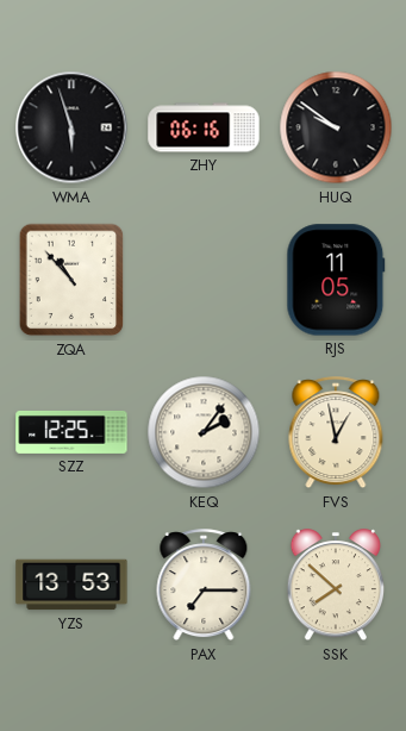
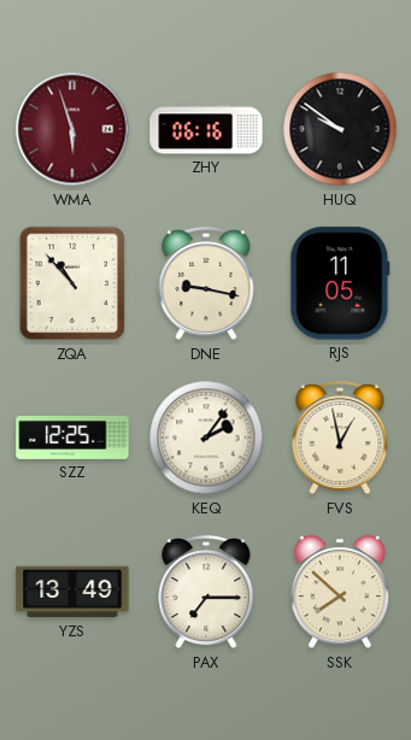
WMA dial: black -> burgundy
DNE: none -> 9:17
YZS: 13:53 -> 13:49
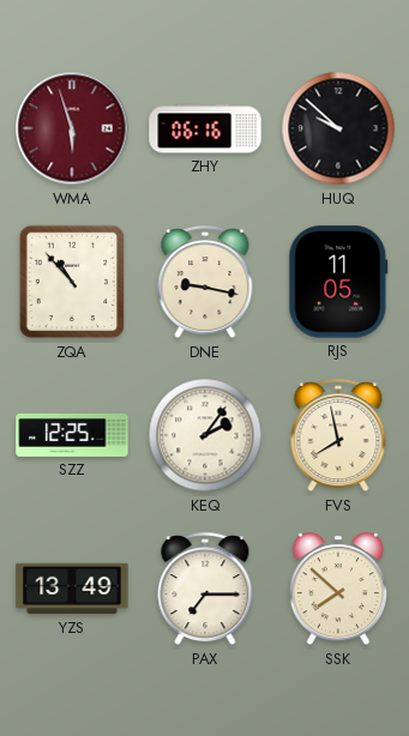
HUQ: 9:51 -> 9:52
FVS: 12:58 -> 7:58
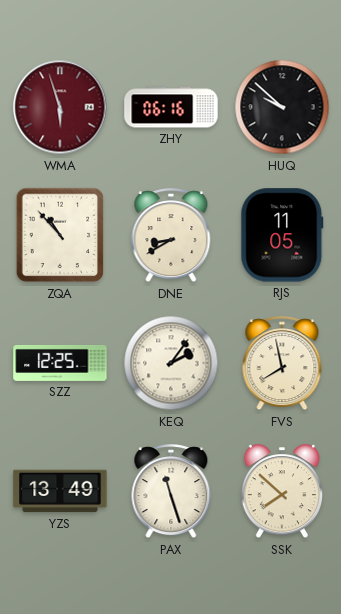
DNE: 9:17 -> 8:40
PAX: 7:15 -> 11:27
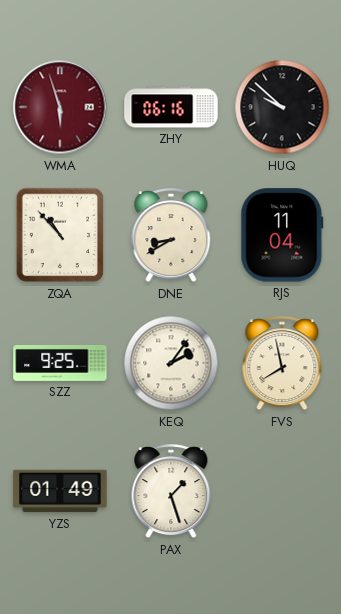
RJS: 11:05 -> 11:04
SZZ: 12:25 -> 9:25
YZS: 13:49 -> 01:49
PAX: 11:27 -> 1:27
SSK: 7:52 -> none
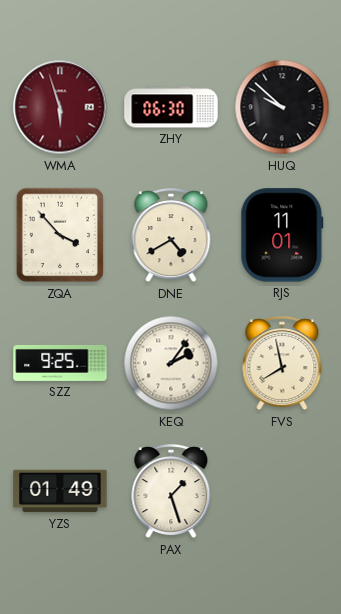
ZHY: 06:16 -> 06:30
ZQA: 10:53 -> 3:53
DNE: 8:40 -> 4:40
RJS: 11:04 -> 11:01
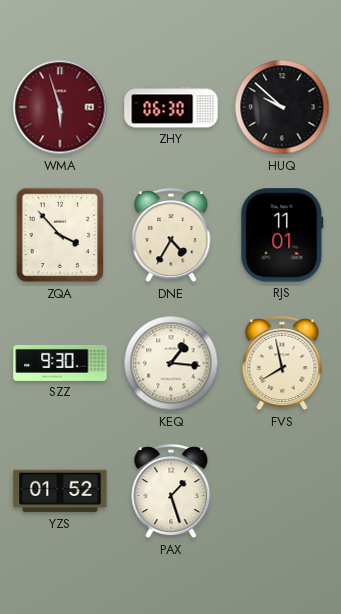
DNE: 4:40 -> 4:35
SZZ: 9:25 -> 9:30
KEQ: 2:06 -> 1:16
YZS: 01:49 -> 01:52
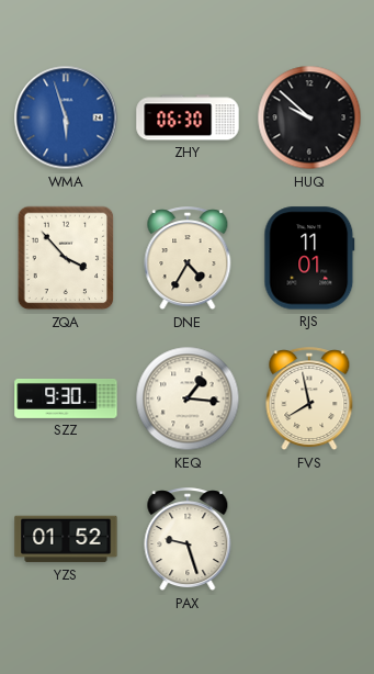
WMA dial: burgundy -> blue
PAX: 1:27 -> 9:27
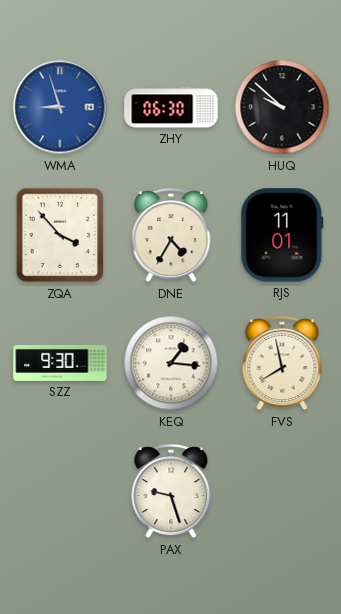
WMA: 5:57 -> 8:57
YZS: 01:52 -> none
